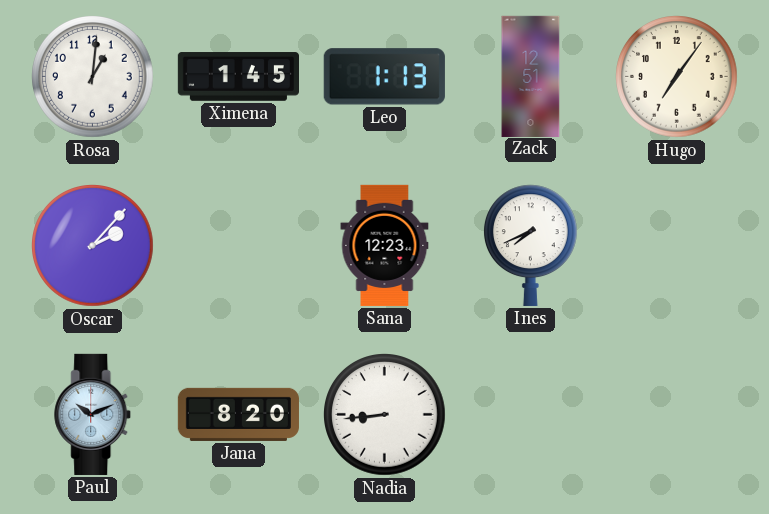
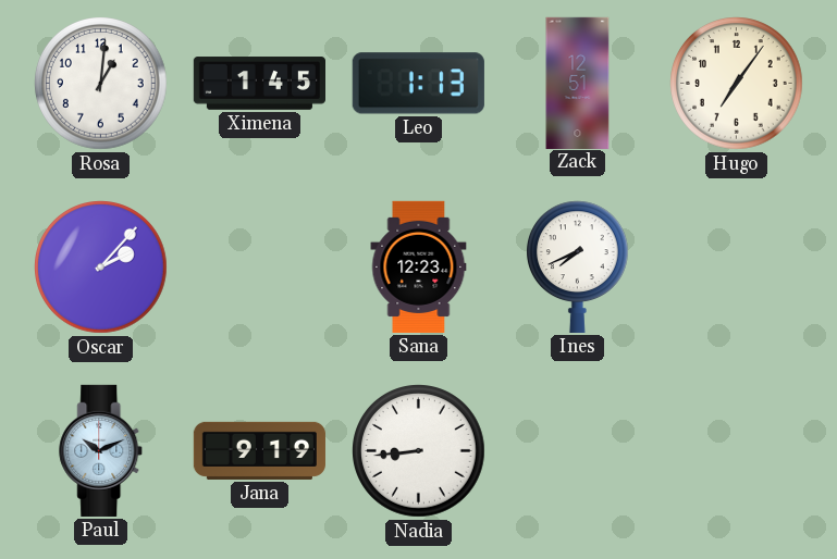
Jana: 8:20 -> 9:19
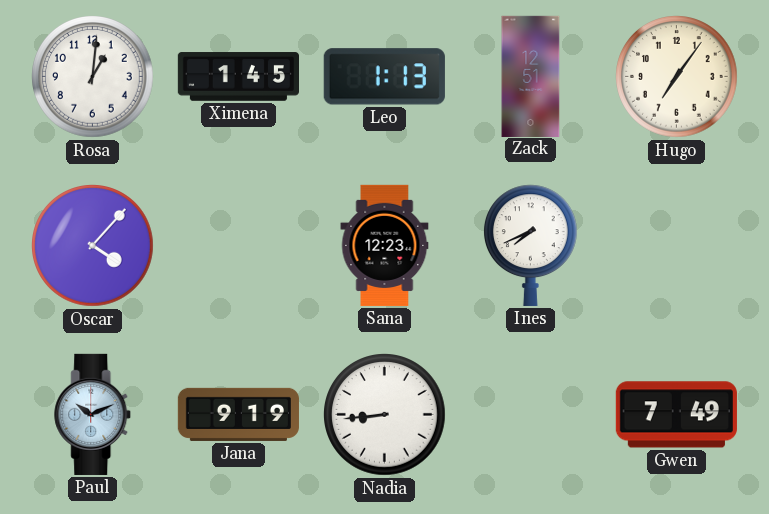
Oscar: 2:07 -> 4:07
Gwen: none -> 7:49
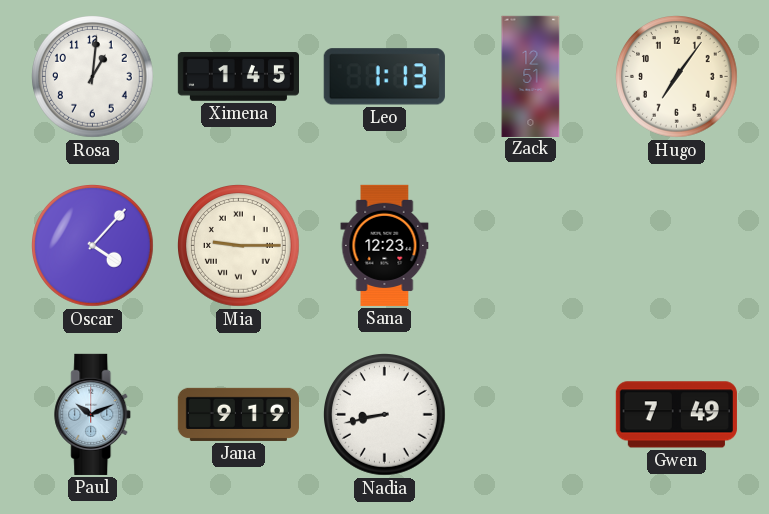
Mia: none -> 9:15
Ines: 7:41 -> none
Nadia: 8:44 -> 8:43
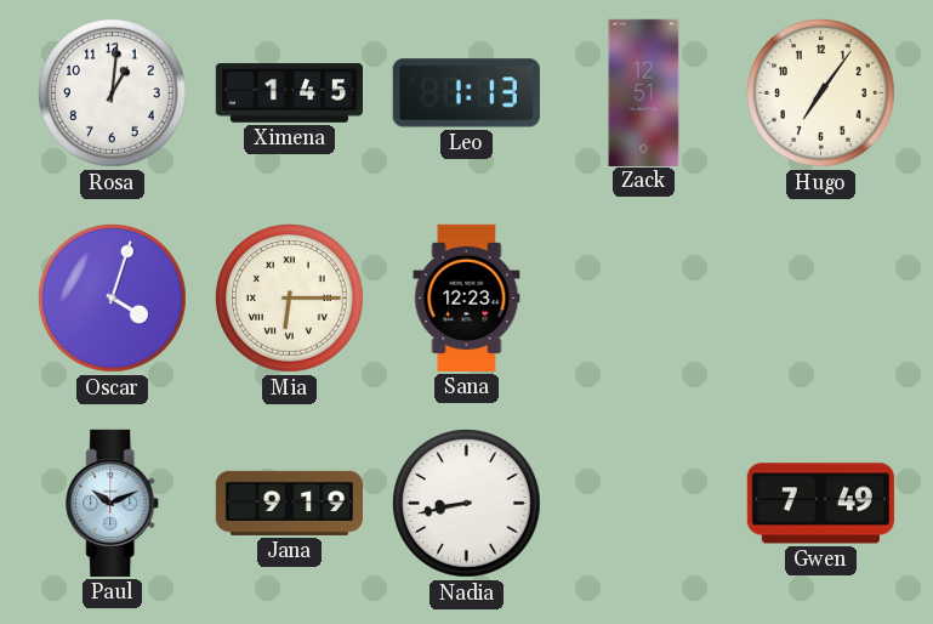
Oscar: 4:07 -> 4:03
Mia: 9:15 -> 6:15
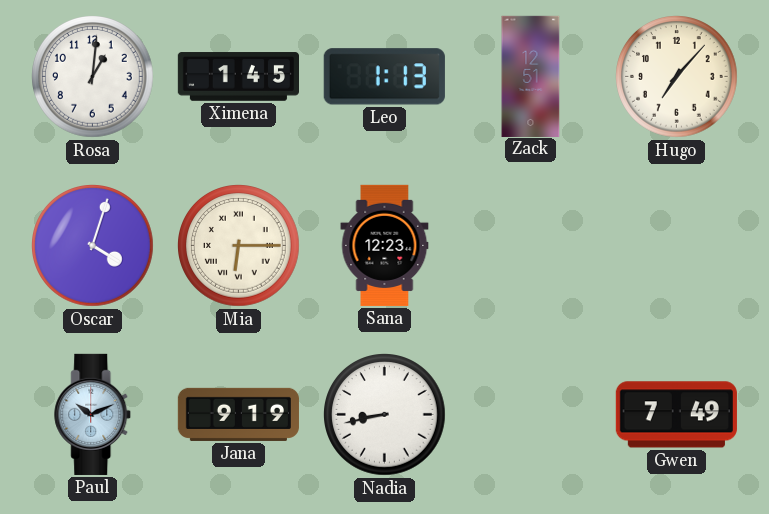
Hugo: 7:06 -> 7:07
